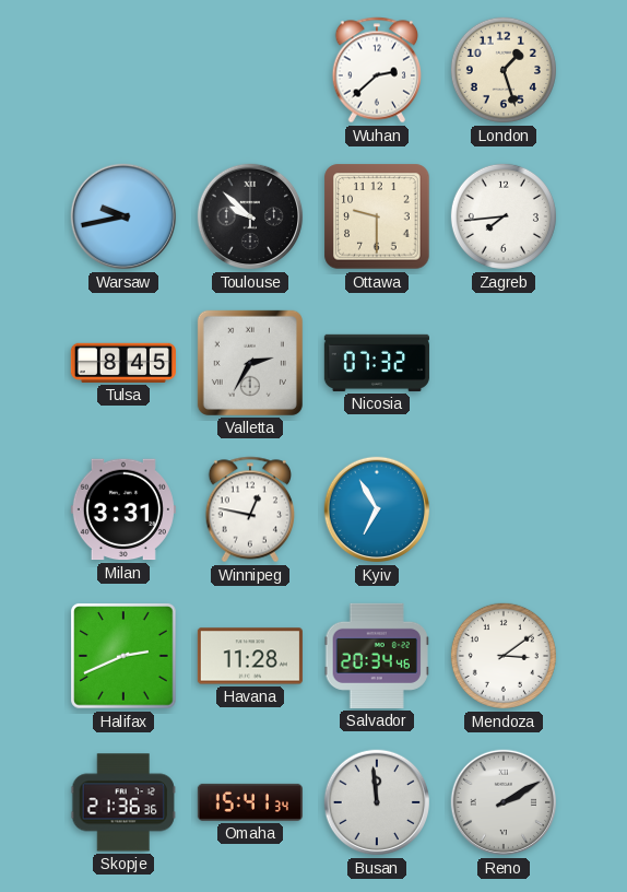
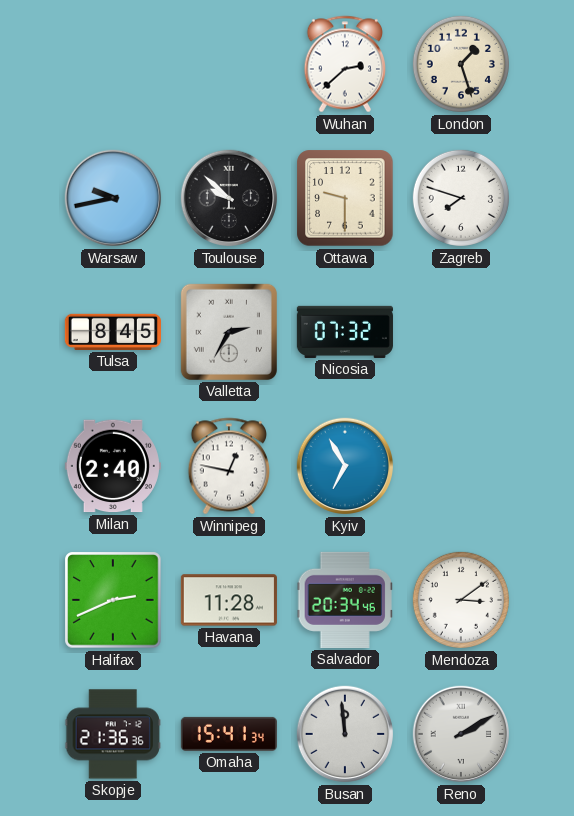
Zagreb: 7:44 -> 7:48
Milan: 3:31 -> 2:40
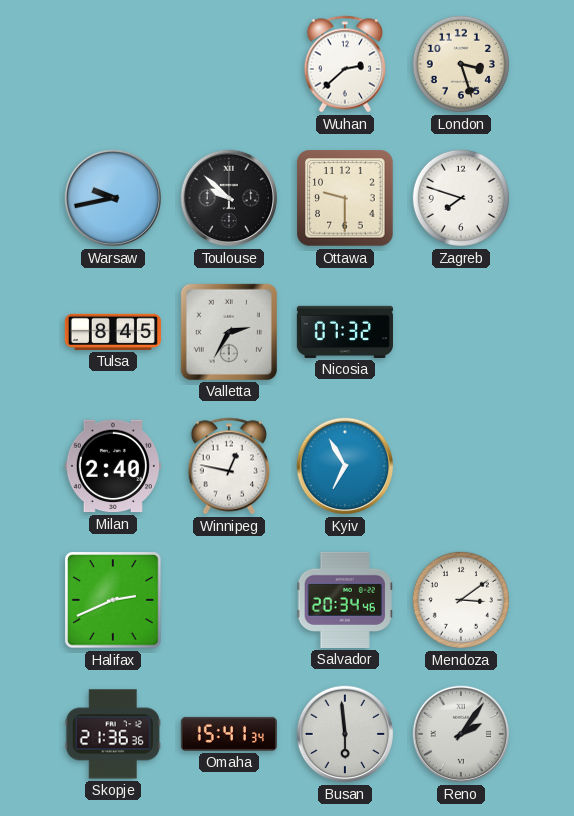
London: 1:27 -> 3:27
Havana: 11:28 -> none
Busan: 11:59 -> 5:59
Reno: 2:10 -> 2:06
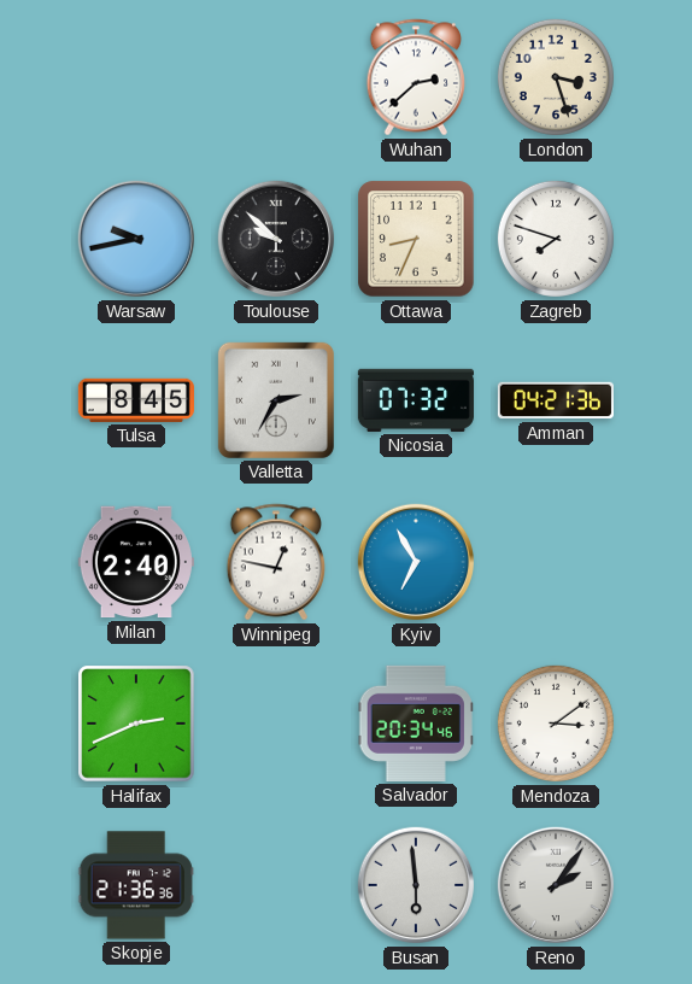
Ottawa: 9:30 -> 8:34
Amman: none -> 04:21
Omaha: 15:41 -> none
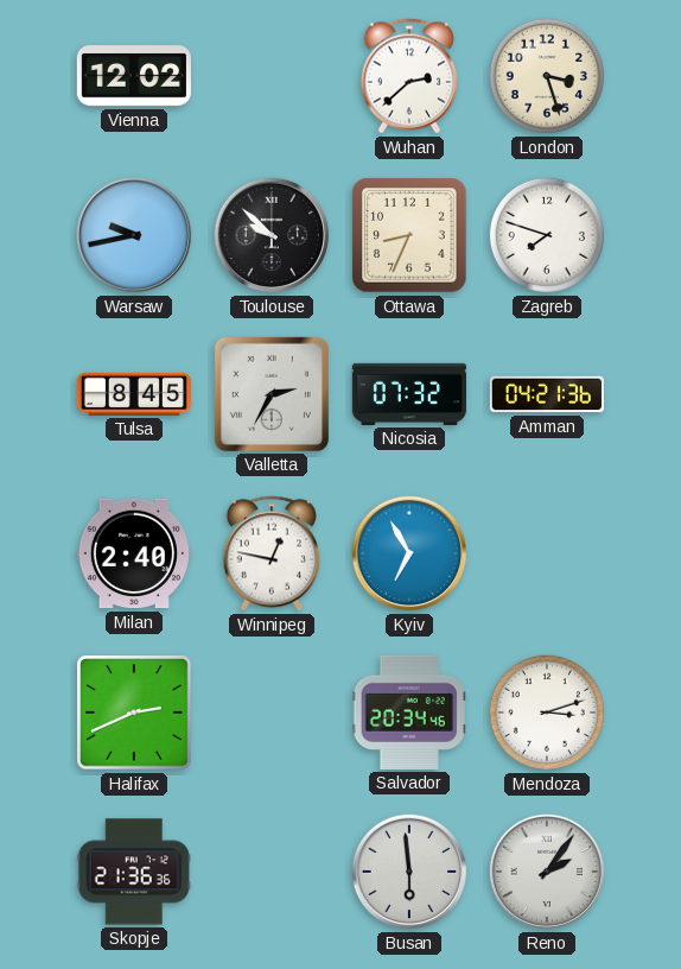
Vienna: none -> 12:02
Mendoza: 3:09 -> 3:12
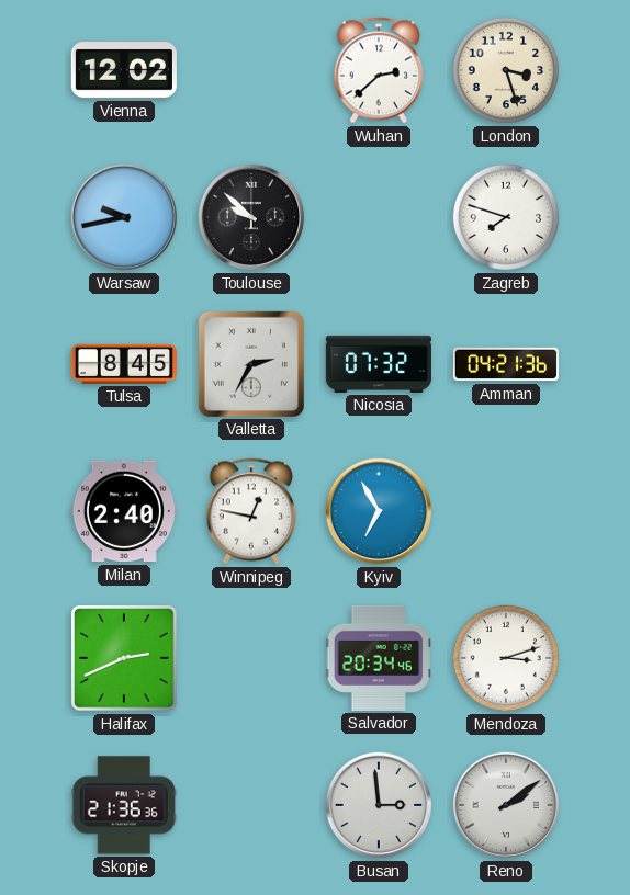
Ottawa: 8:34 -> none
Busan: 5:59 -> 2:59
Reno: 2:06 -> 2:09
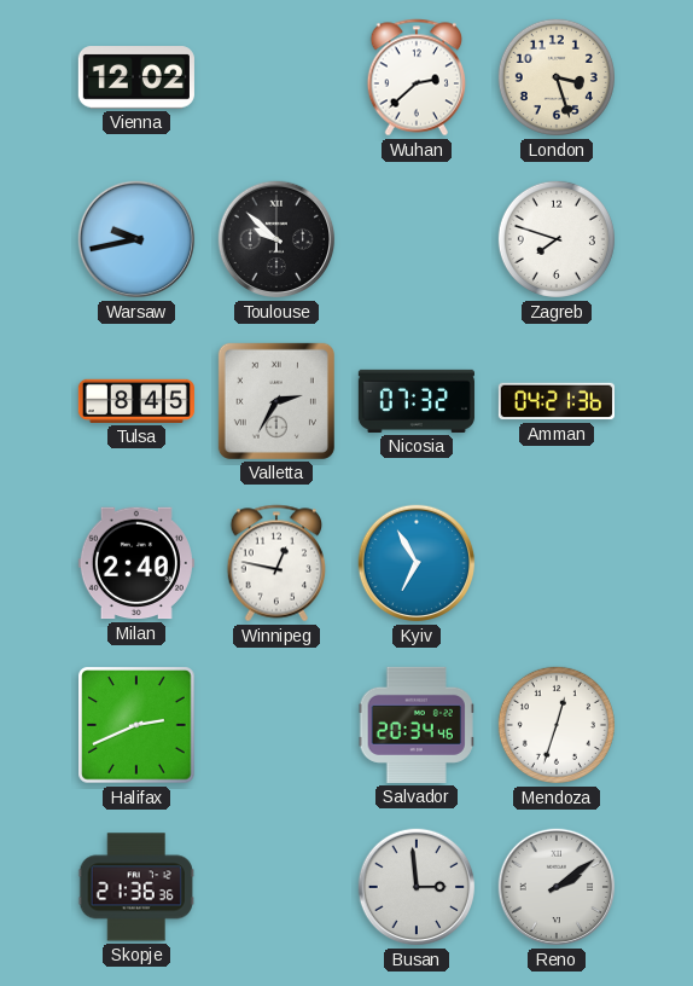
Mendoza: 3:12 -> 12:33
